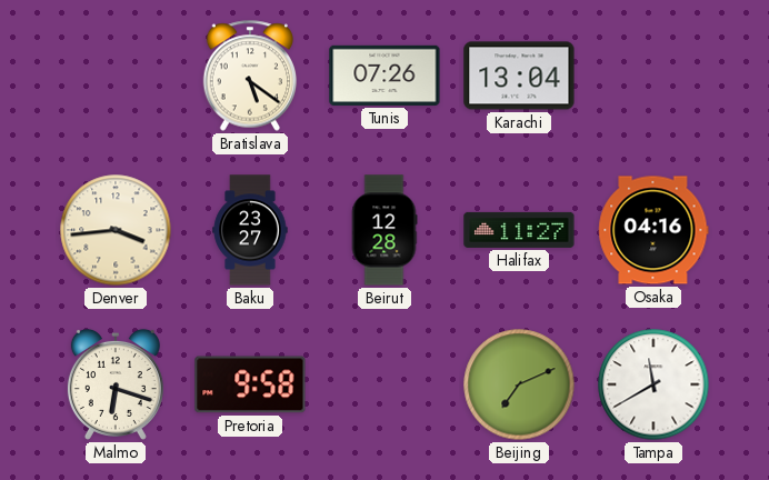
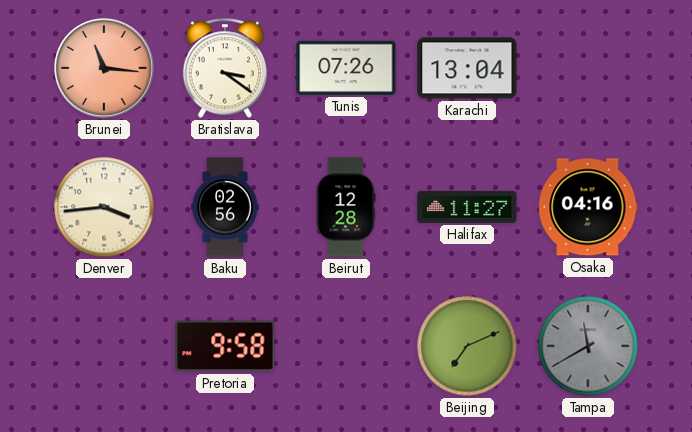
Brunei: none -> 11:16
Bratislava: 5:21 -> 3:21
Baku: 23:27 -> 02:56
Malmo: 6:18 -> none
Tampa dial: white -> grey
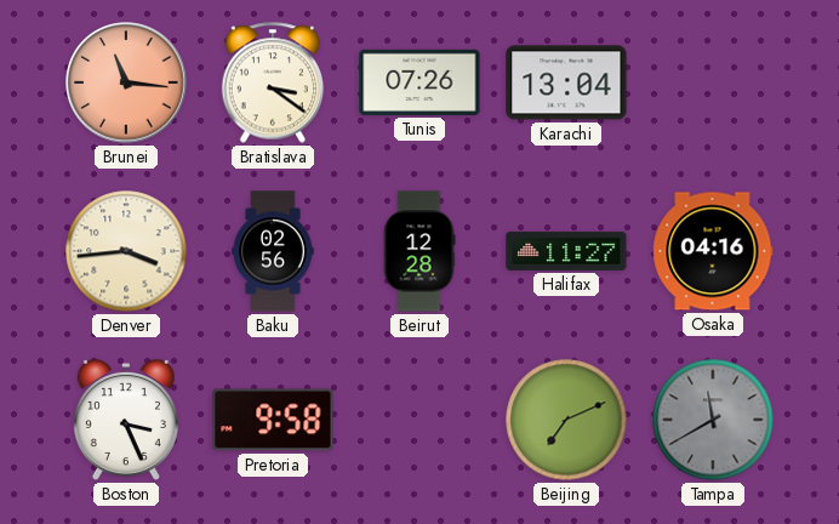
Boston: none -> 3:26
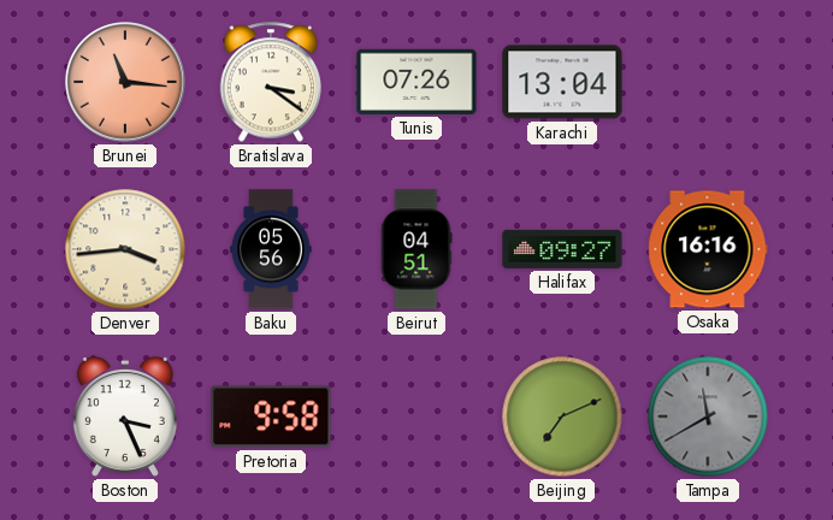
Baku: 02:56 -> 05:56
Beirut: 12:28 -> 04:51
Halifax: 11:27 -> 09:27
Osaka: 04:16 -> 16:16
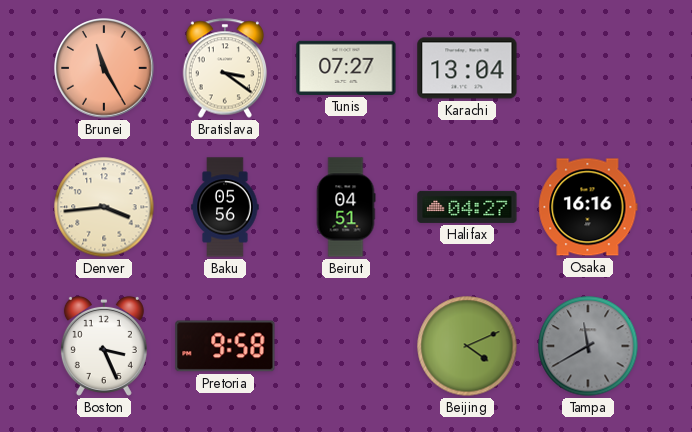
Brunei: 11:16 -> 11:25
Tunis: 07:26 -> 07:27
Halifax: 09:27 -> 04:27
Beijing: 7:11 -> 4:11
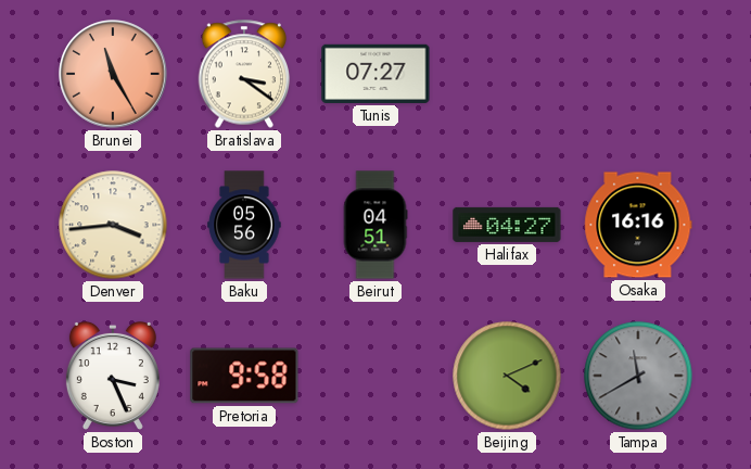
Karachi: 13:04 -> none
